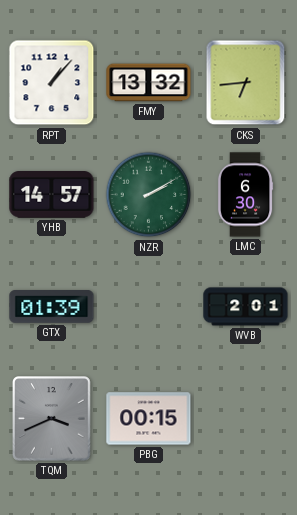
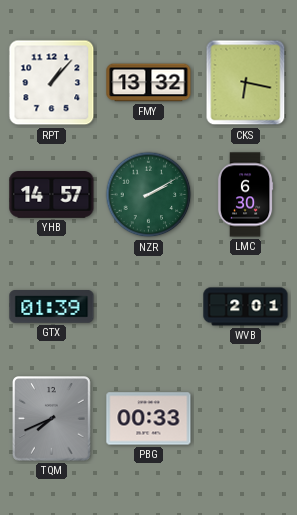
CKS: 6:44 -> 6:17
TQM: 3:41 -> 7:41
PBG: 00:15 -> 00:33
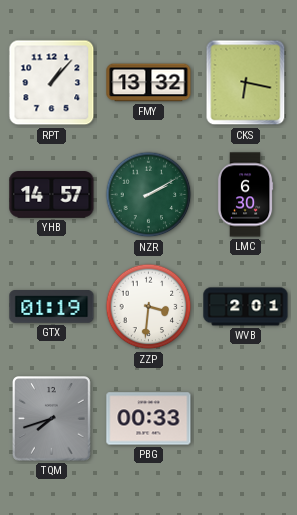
GTX: 01:39 -> 01:19
ZZP: none -> 3:31
TQM: 7:41 -> 7:42
